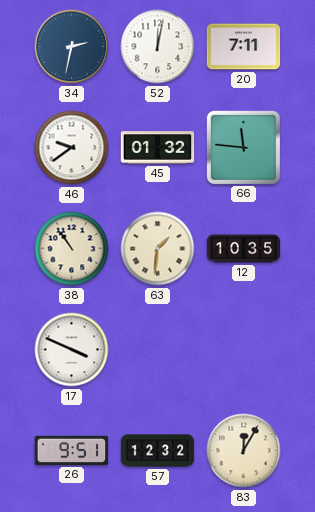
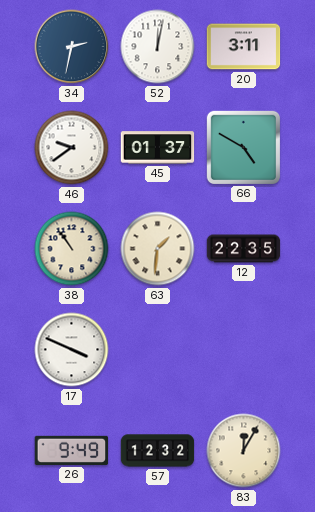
20: 7:11 -> 3:11
45: 01:32 -> 01:37
66: 11:46 -> 4:50
12: 10:35 -> 22:35
26: 9:51 -> 9:49
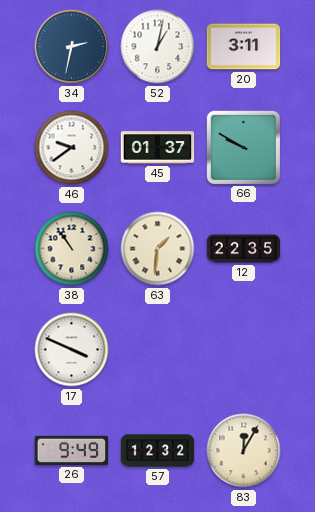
52: 12:02 -> 1:02
66: 4:50 -> 9:50
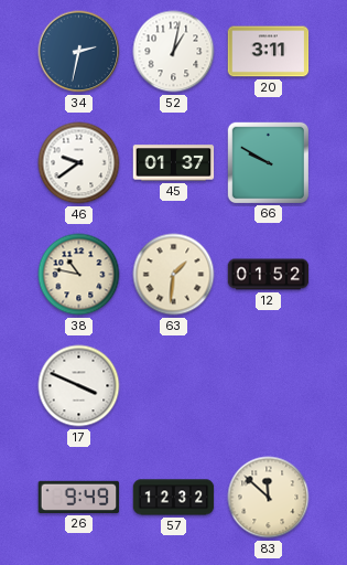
38: 10:54 -> 10:47
12: 22:35 -> 01:52
83: 12:05 -> 11:52
